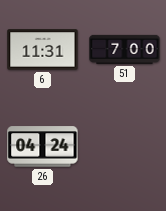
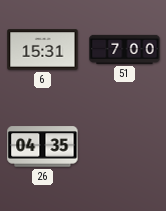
6: 11:31 -> 15:31
26: 04:24 -> 04:35
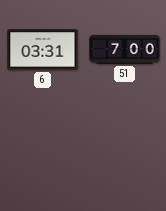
6: 15:31 -> 03:31
26: 04:35 -> none
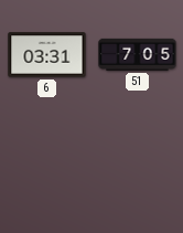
51: 7:00 -> 7:05
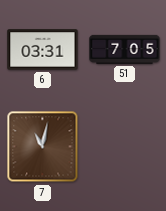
7: none -> 11:02
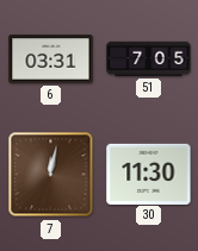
7: 11:02 -> 12:02
30: none -> 11:30
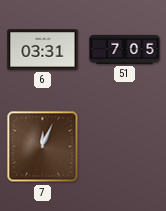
7: 12:02 -> 12:04
30: 11:30 -> none
